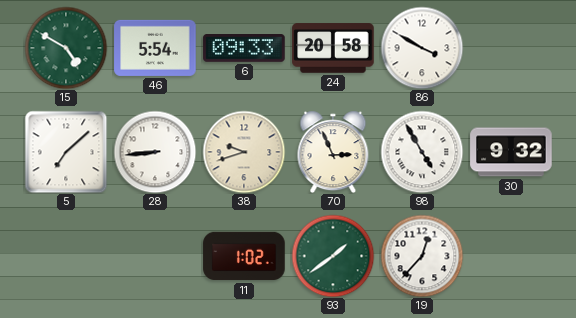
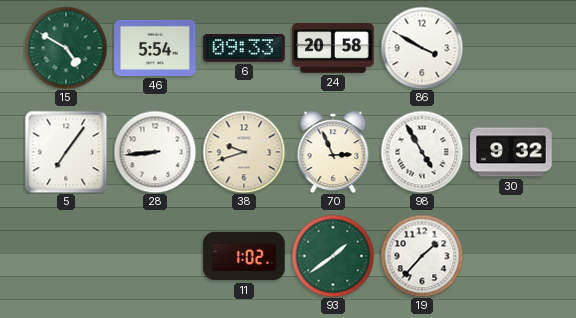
5: 7:08 -> 7:06
19: 12:37 -> 1:37
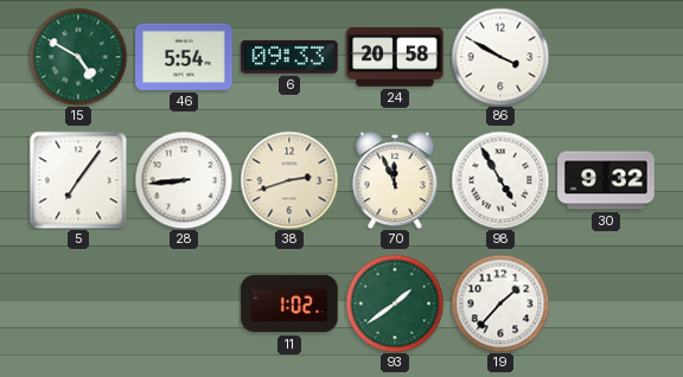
38: 9:42 -> 2:42
70: 2:56 -> 11:56
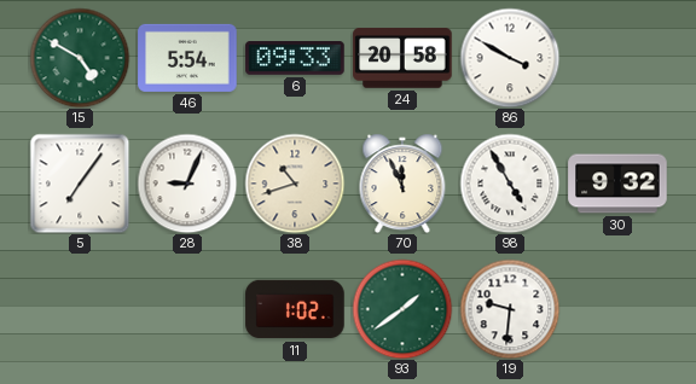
28: 8:44 -> 9:04
38: 2:42 -> 10:42
19: 1:37 -> 9:31
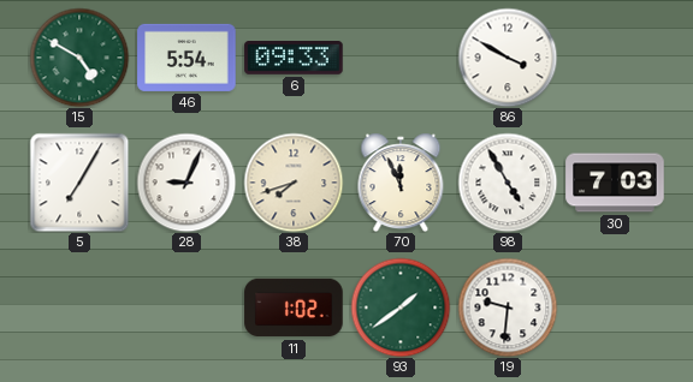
24: 20:58 -> none
5: 7:06 -> 7:05
38: 10:42 -> 7:42
30: 9:32 -> 7:03
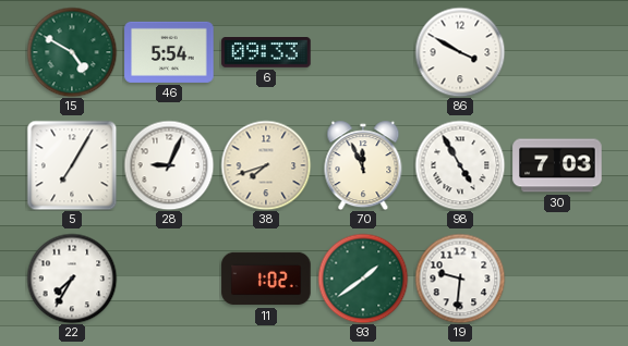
22: none -> 7:35
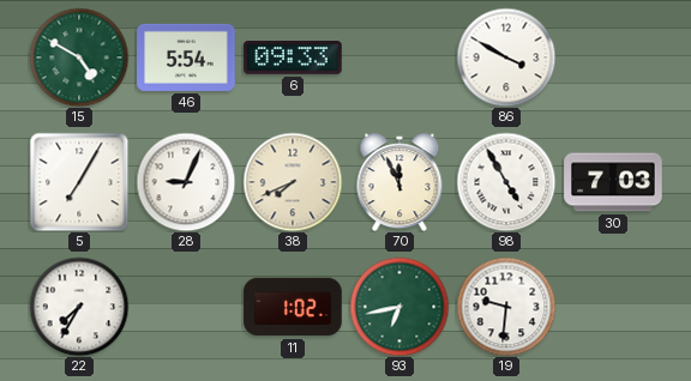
38: 7:42 -> 7:41
93: 1:39 -> 6:43
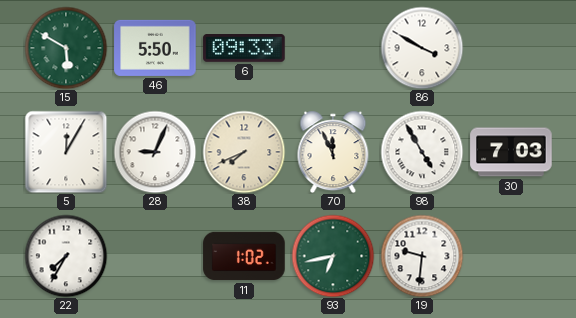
15: 4:50 -> 5:50
46: 5:54 -> 5:50
5: 7:05 -> 12:05
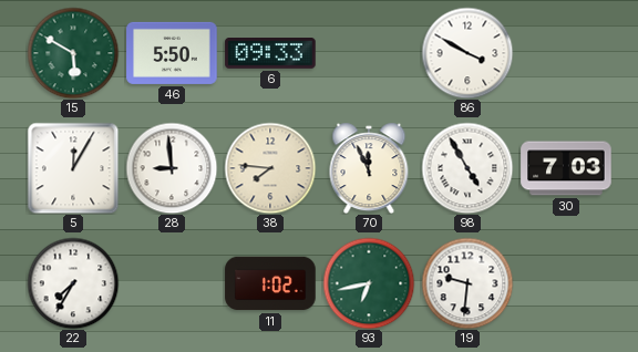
28: 9:04 -> 8:59
38: 7:41 -> 7:46
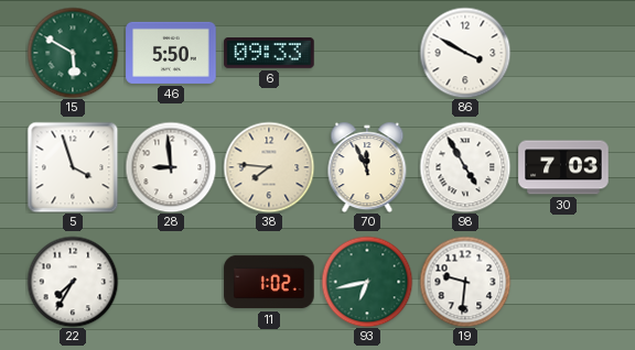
5: 12:05 -> 3:57
